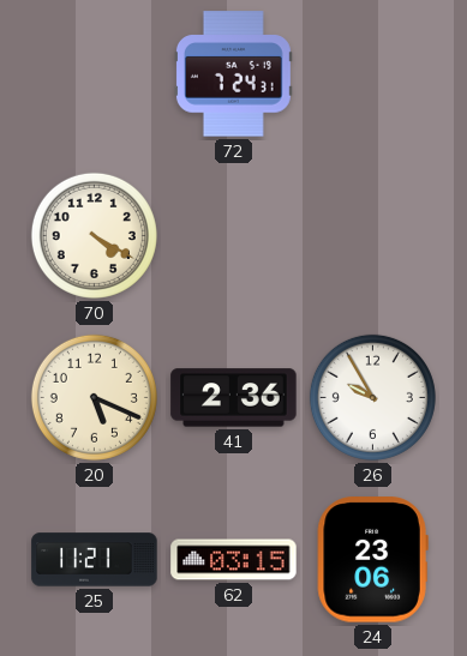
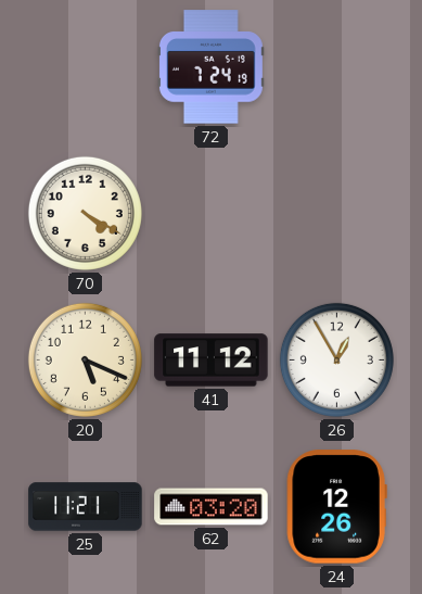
72: 7:24:31 -> 7:24:19
41: 2:36 -> 11:12
26: 9:55 -> 12:55
62: 03:15 -> 03:20
24: 23:06 -> 12:26
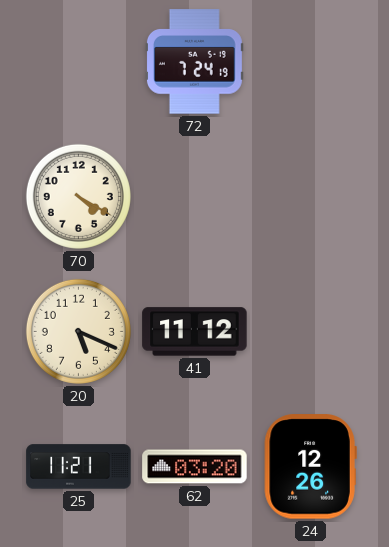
26: 12:55 -> none
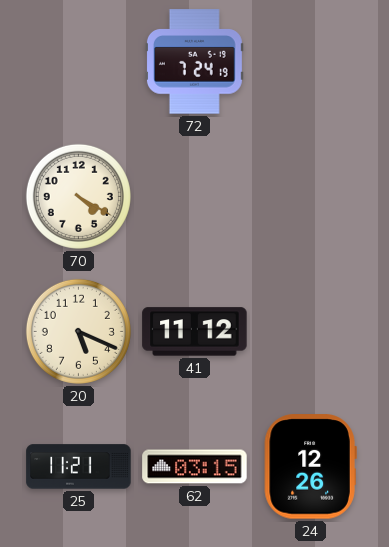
62: 03:20 -> 03:15
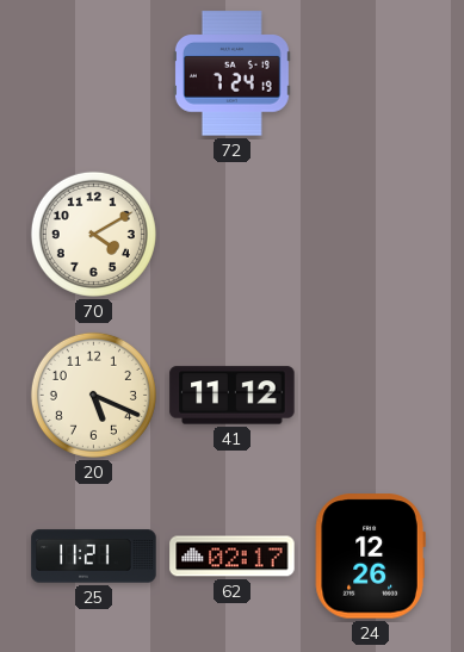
70: 4:20 -> 4:10
62: 03:15 -> 02:17
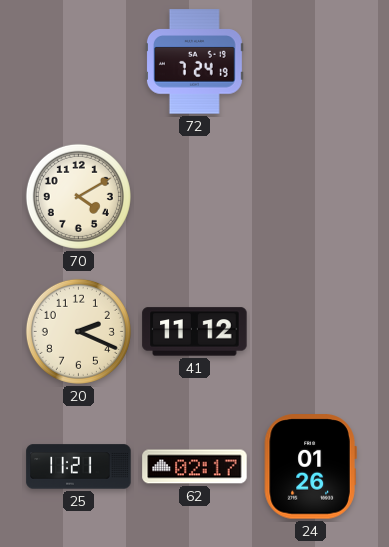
20: 5:19 -> 2:19
24: 12:26 -> 01:26
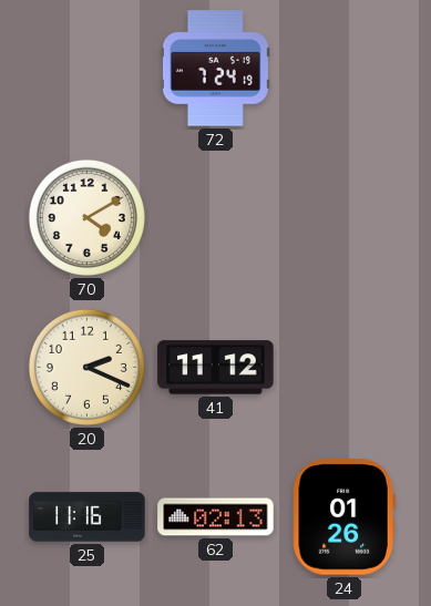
25: 11:21 -> 11:16
62: 02:17 -> 02:13
